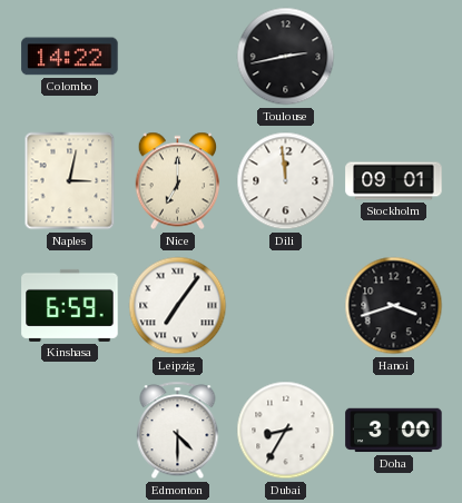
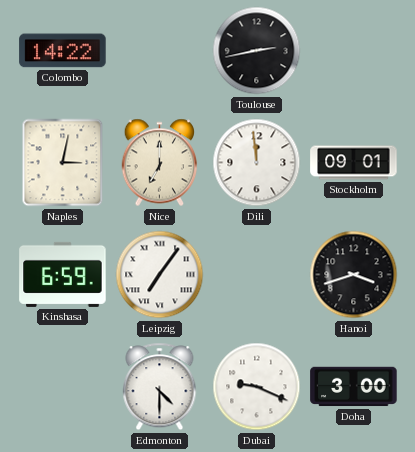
Dubai: 8:35 -> 9:19
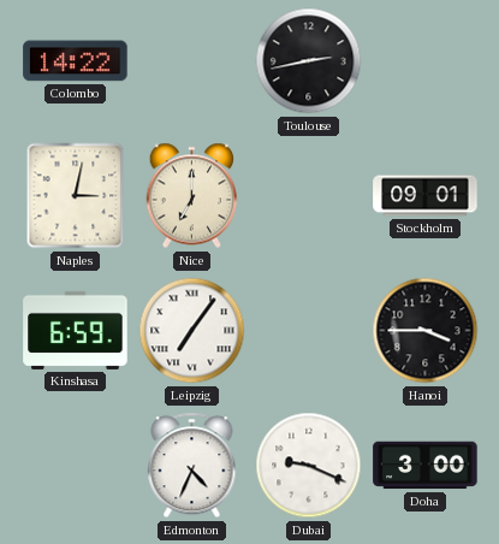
Dili: 11:59 -> none
Hanoi: 3:42 -> 3:45
Edmonton: 4:30 -> 4:34
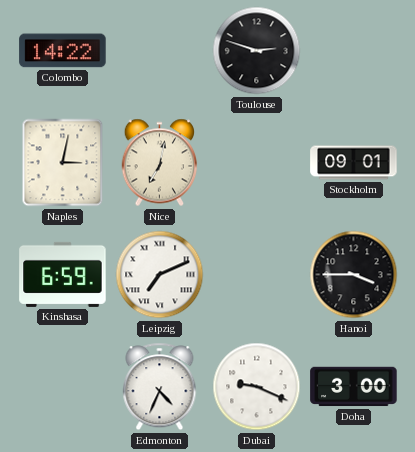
Toulouse: 2:43 -> 2:48
Nice: 7:00 -> 7:02
Leipzig: 7:06 -> 7:11
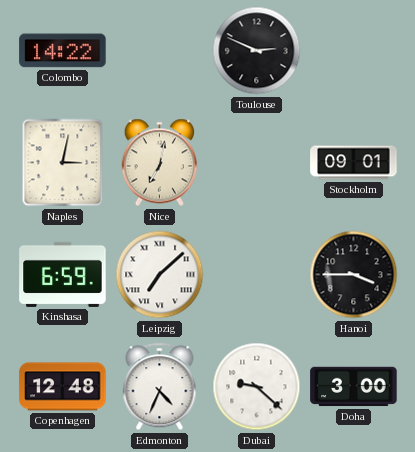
Toulouse: 2:48 -> 2:49
Leipzig: 7:11 -> 7:08
Copenhagen: none -> 12:48
Dubai: 9:19 -> 9:22
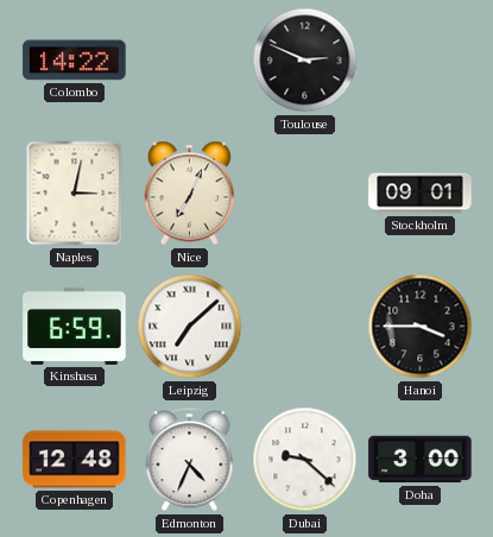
Nice: 7:02 -> 7:04
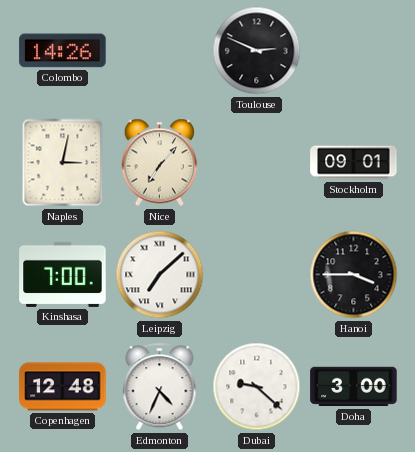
Colombo: 14:22 -> 14:26
Nice: 7:04 -> 7:07
Kinshasa: 6:59 -> 7:00
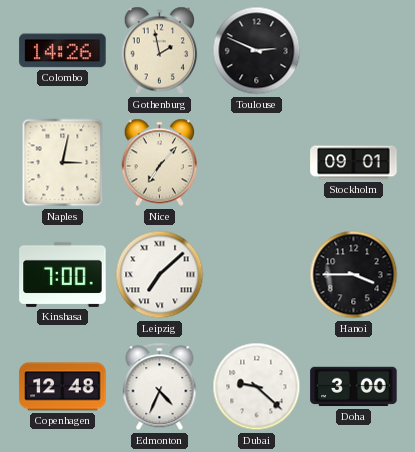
Gothenburg: none -> 1:58
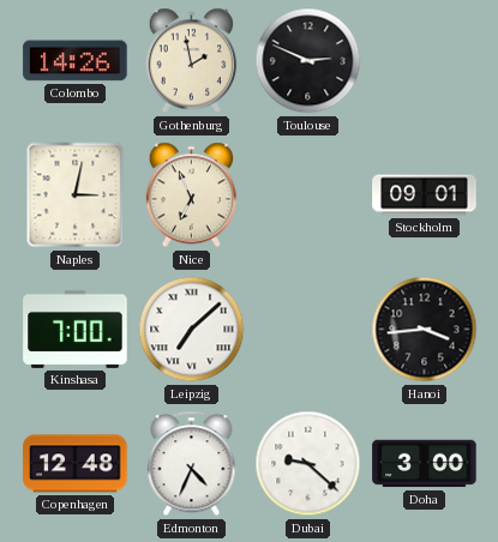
Nice: 7:07 -> 6:56
Hanoi: 3:45 -> 3:44
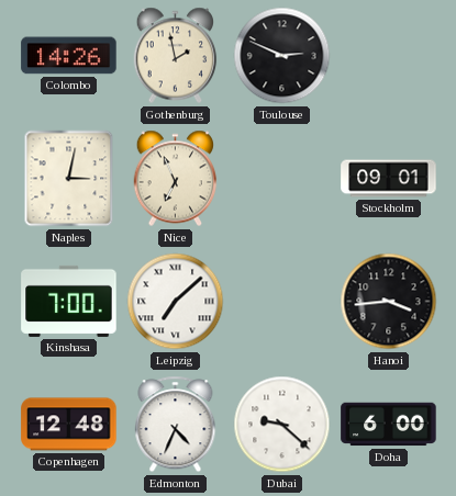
Doha: 3:00 -> 6:00
